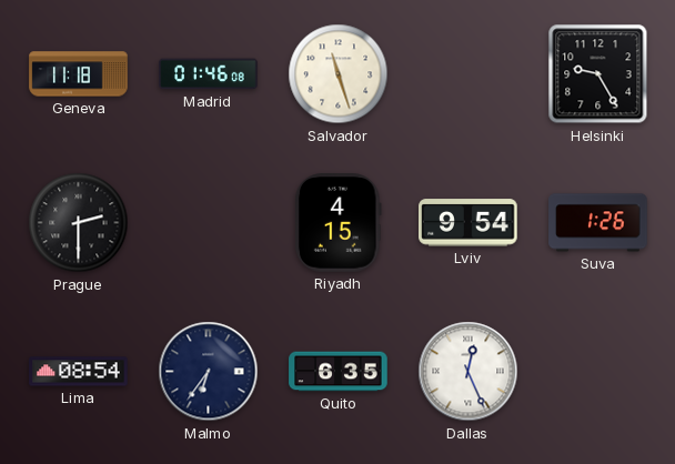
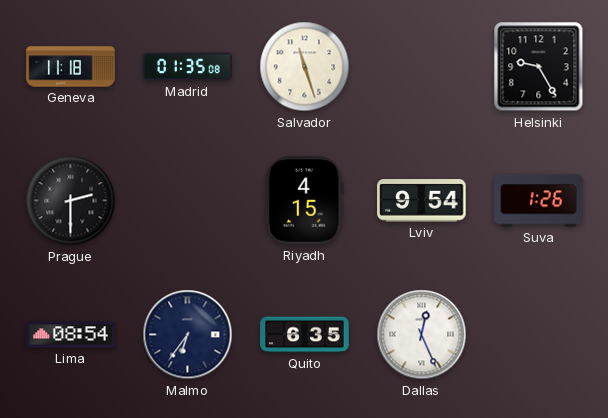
Madrid: 01:46 -> 01:35
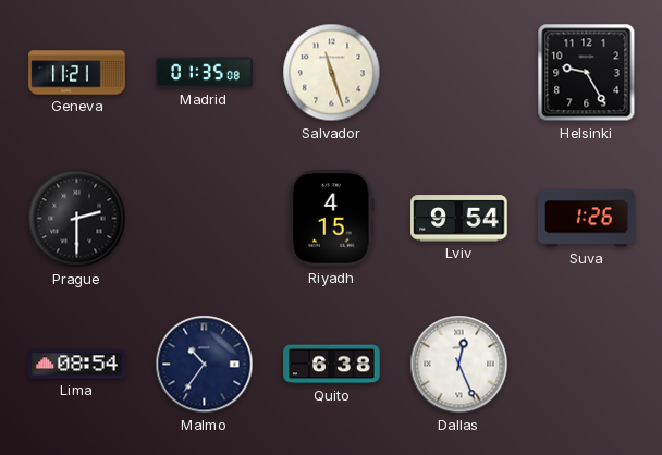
Geneva: 11:18 -> 11:21
Malmo: 6:36 -> 10:36
Quito: 6:35 -> 6:38
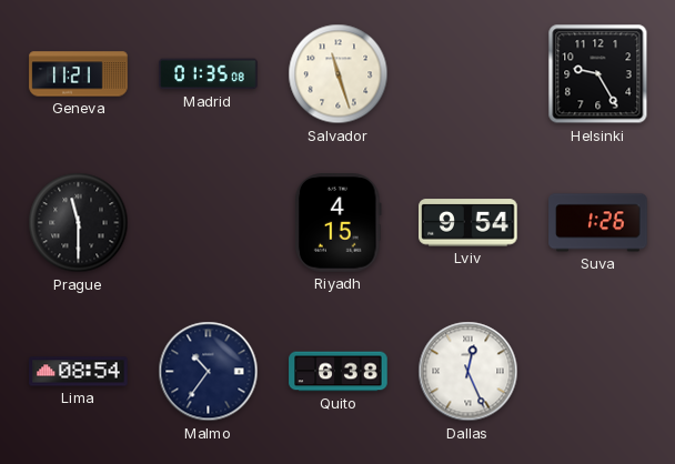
Prague: 2:30 -> 11:30
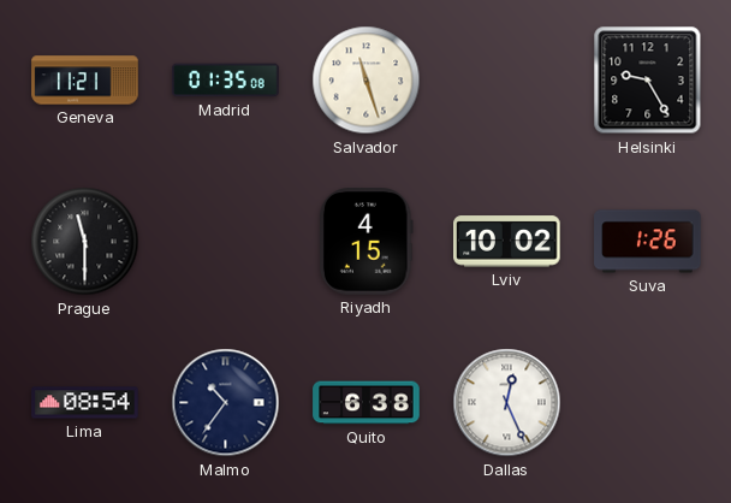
Lviv: 9:54 -> 10:02
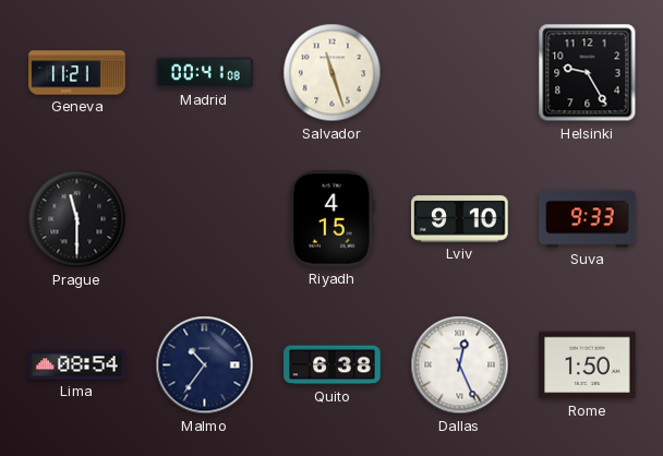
Madrid: 01:35 -> 00:41
Lviv: 10:02 -> 9:10
Suva: 1:26 -> 9:33
Rome: none -> 1:50
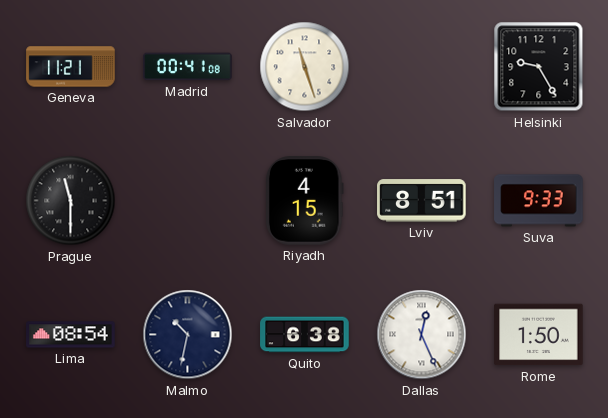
Lviv: 9:10 -> 8:51
Malmo: 10:36 -> 10:32
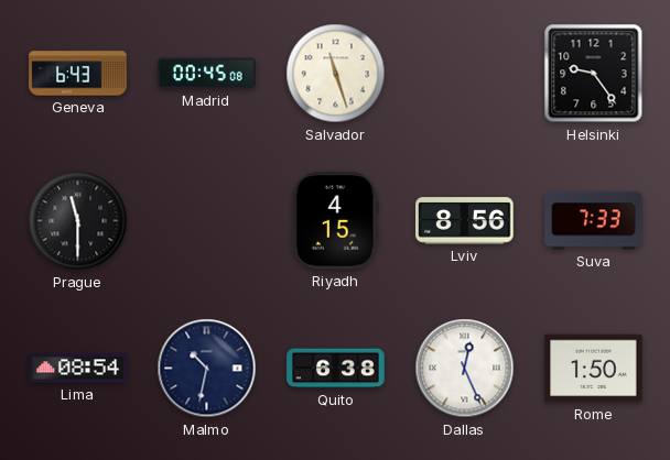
Geneva: 11:21 -> 6:43
Madrid: 00:41 -> 00:45
Helsinki: 9:25 -> 9:24
Lviv: 8:51 -> 8:56
Suva: 9:33 -> 7:33
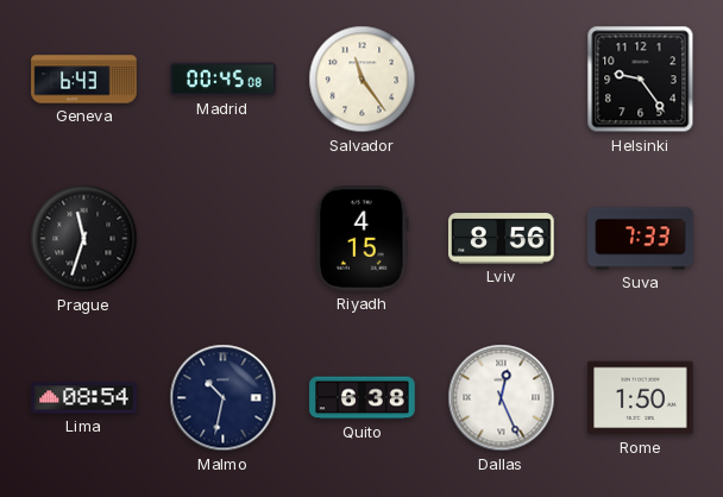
Salvador: 11:27 -> 11:24
Prague: 11:30 -> 11:33
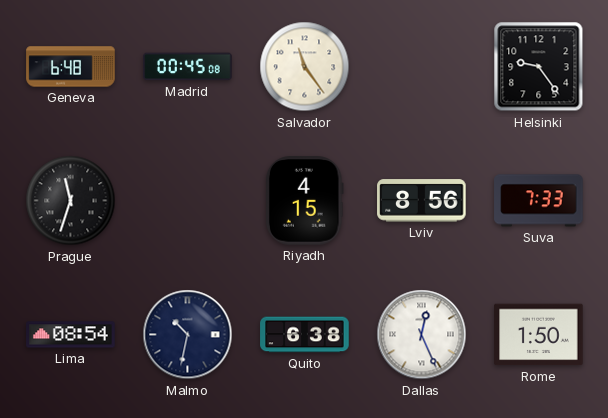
Geneva: 6:43 -> 6:48
